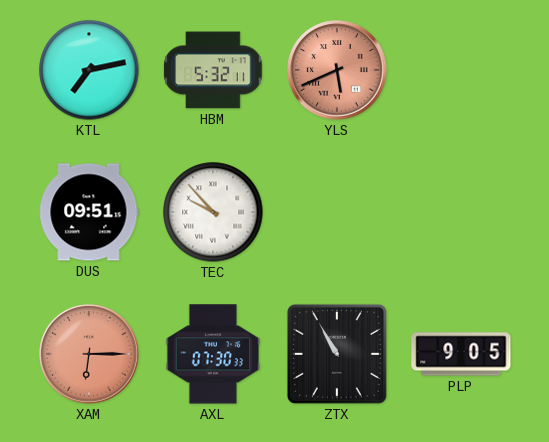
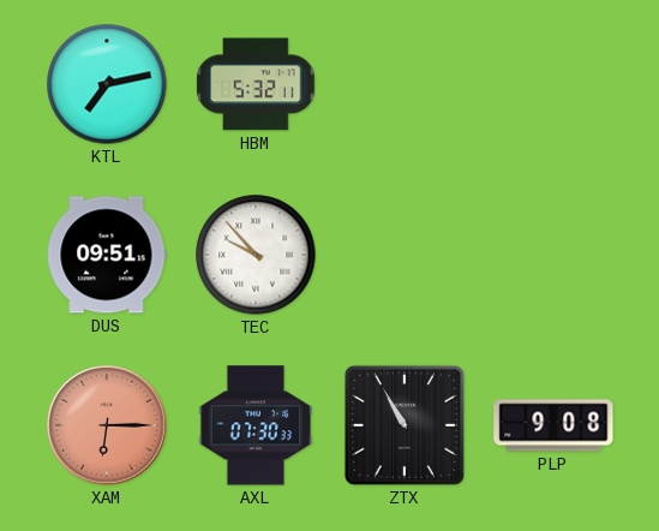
YLS: 5:41 -> none
PLP: 9:05 -> 9:08
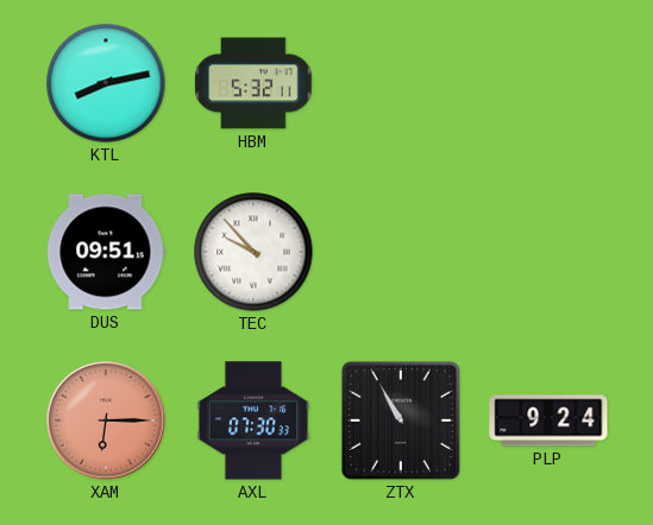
KTL: 7:13 -> 8:13
PLP: 9:08 -> 9:24
